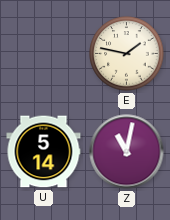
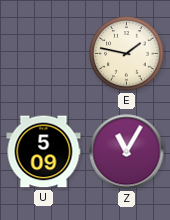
U: 5:14 -> 5:09
Z: 11:02 -> 11:05
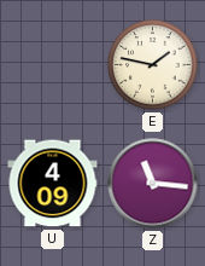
U: 5:09 -> 4:09
Z: 11:05 -> 11:16
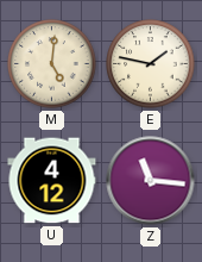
M: none -> 5:01
U: 4:09 -> 4:12
